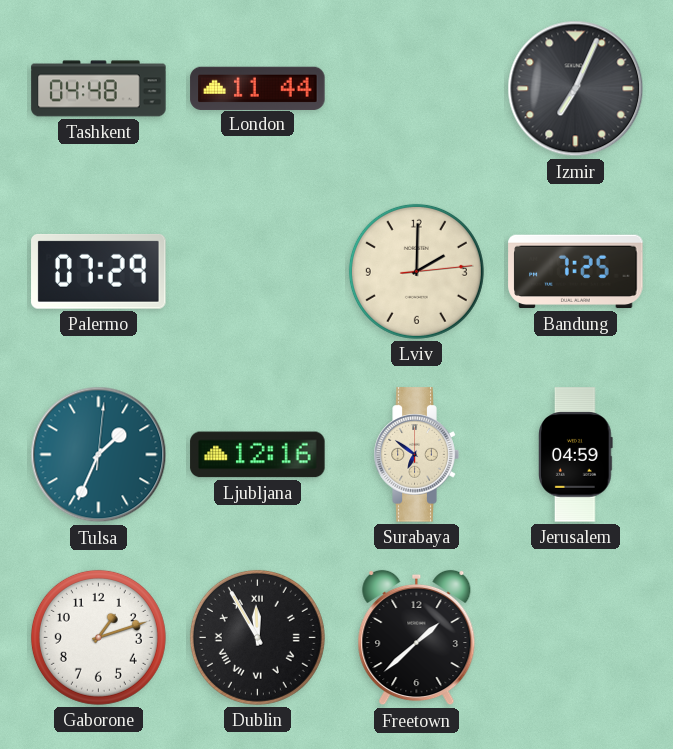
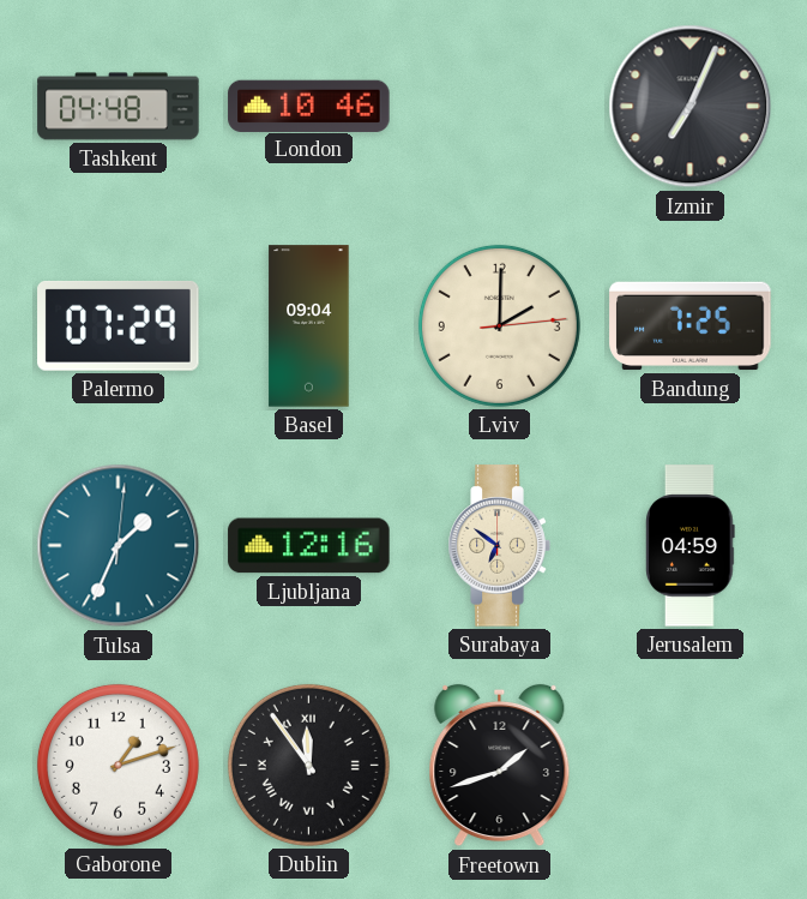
London: 11:44 -> 10:46
Basel: none -> 09:04
Dublin: 11:55 -> 11:54
Freetown: 1:38 -> 1:42
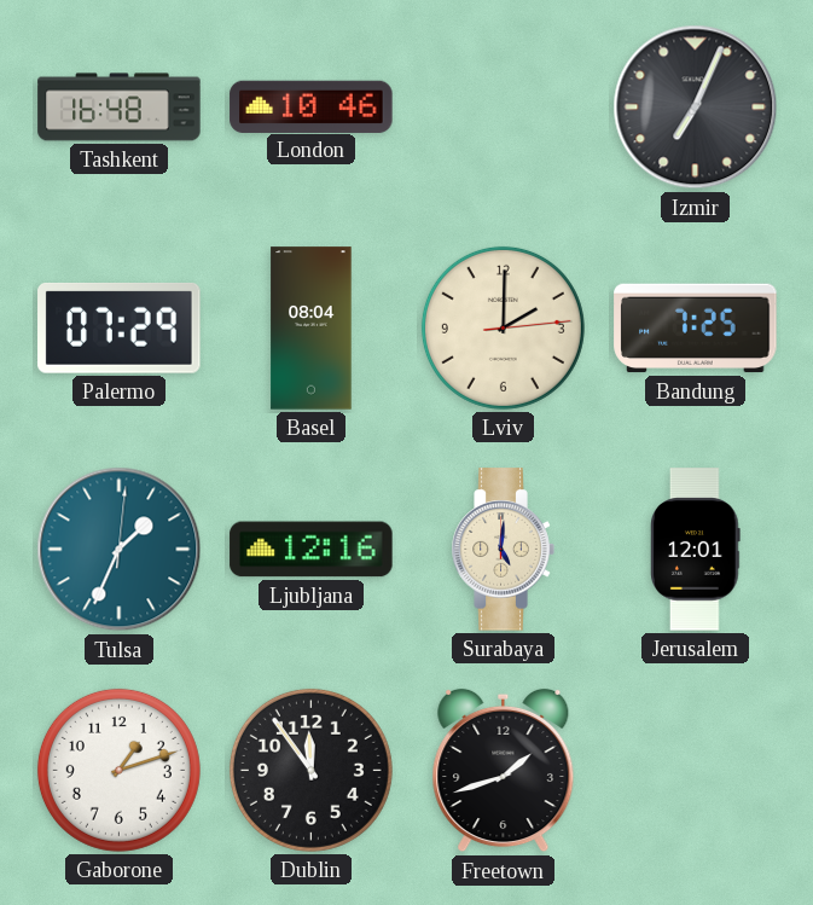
Tashkent: 04:48 -> 16:48
Basel: 09:04 -> 08:04
Surabaya: 6:51 -> 5:01
Jerusalem: 04:59 -> 12:01
Dublin numerals: Roman -> Arabic
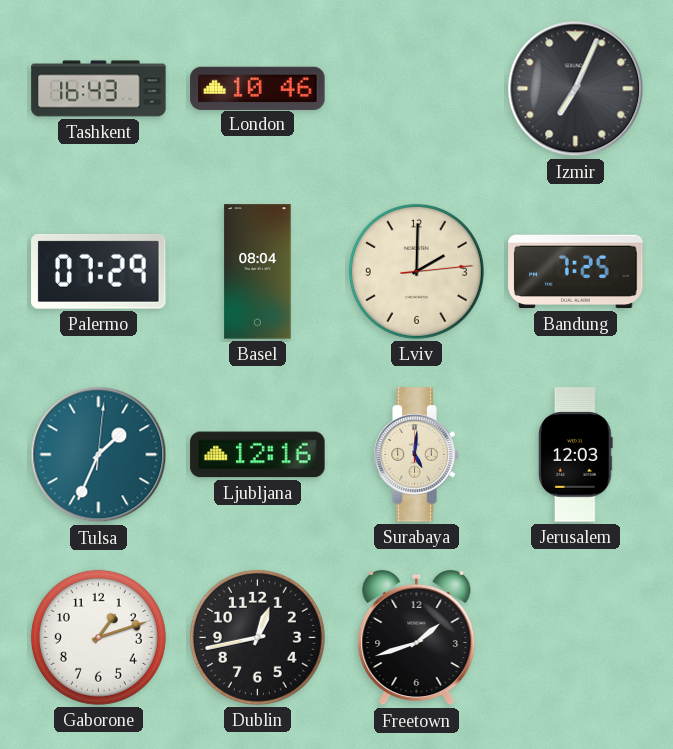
Tashkent: 16:48 -> 16:43
Jerusalem: 12:01 -> 12:03
Dublin: 11:54 -> 12:43
